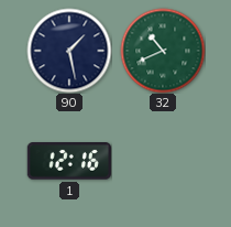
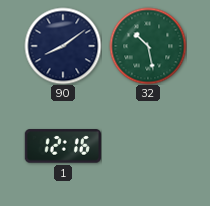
90: 1:28 -> 8:09
32: 10:41 -> 10:28
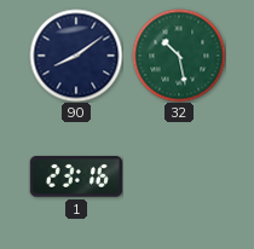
1: 12:16 -> 23:16
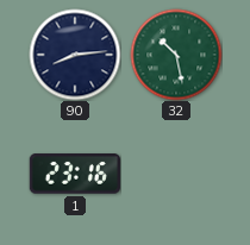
90: 8:09 -> 8:14
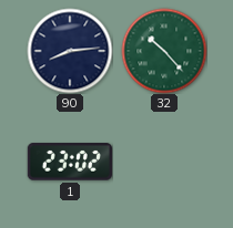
32: 10:28 -> 10:23
1: 23:16 -> 23:02
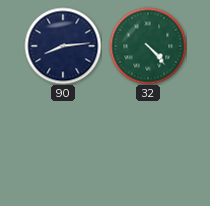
32: 10:23 -> 4:23
1: 23:02 -> none
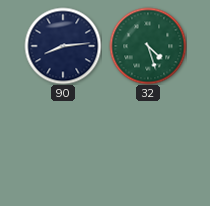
32: 4:23 -> 4:27
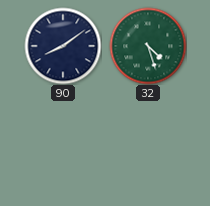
90: 8:14 -> 8:09
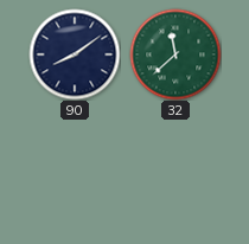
32: 4:27 -> 11:38
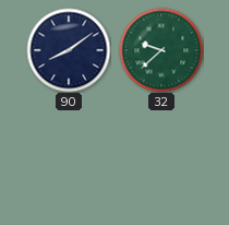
32: 11:38 -> 9:38
